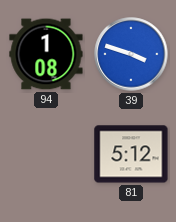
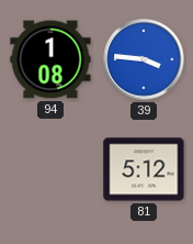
39: 3:48 -> 3:46
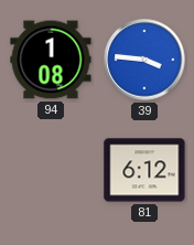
81: 5:12 -> 6:12
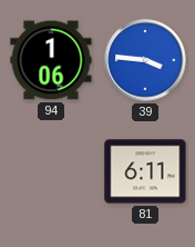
94: 1:08 -> 1:06
81: 6:12 -> 6:11
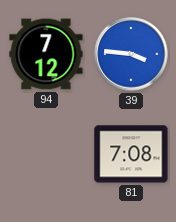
94: 1:06 -> 7:12
81: 6:11 -> 7:08
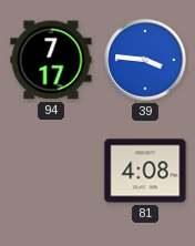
94: 7:12 -> 7:17
81: 7:08 -> 4:08
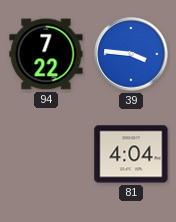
94: 7:17 -> 7:22
81: 4:08 -> 4:04
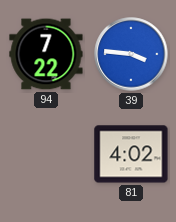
81: 4:04 -> 4:02
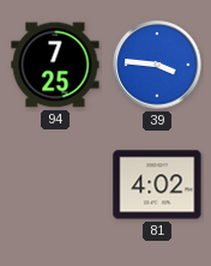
94: 7:22 -> 7:25
